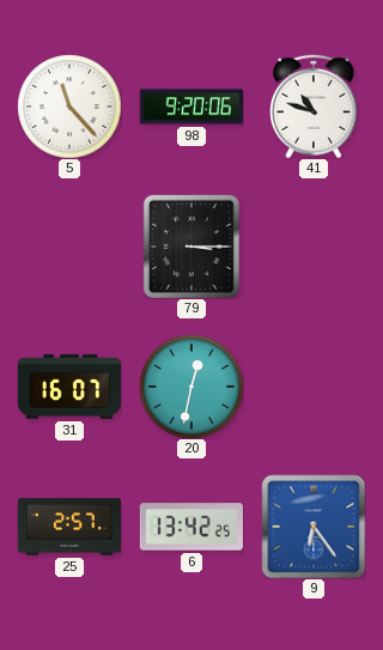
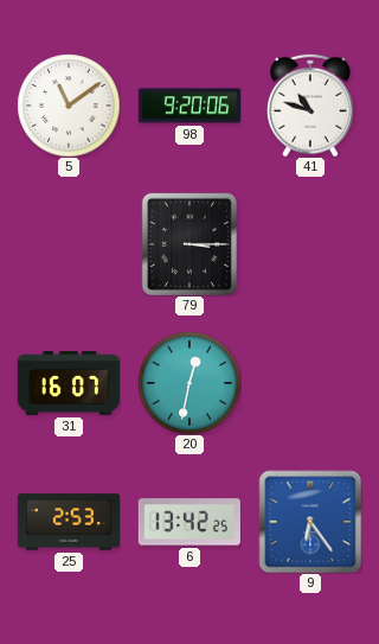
5: 11:23 -> 11:09
25: 2:57 -> 2:53
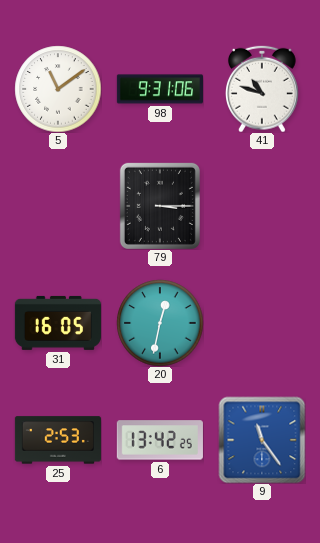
98: 9:20 -> 9:31
31: 16:07 -> 16:05
9: 6:24 -> 11:24
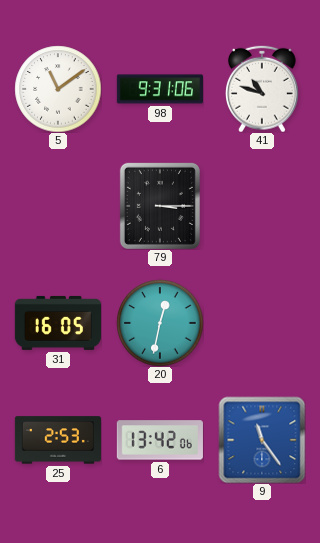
6: 13:42:25 -> 13:42:06
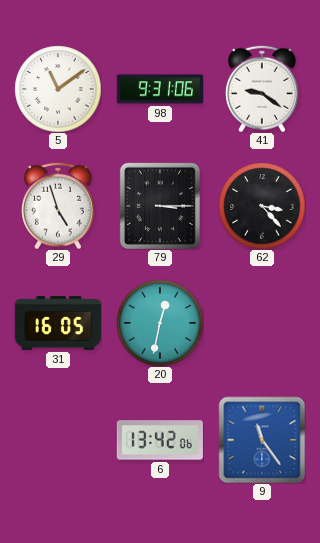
41: 10:48 -> 9:21
29: none -> 4:57
62: none -> 3:23
25: 2:53 -> none
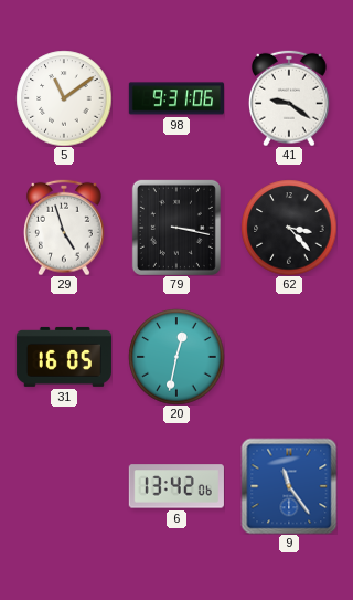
79: 3:15 -> 3:17
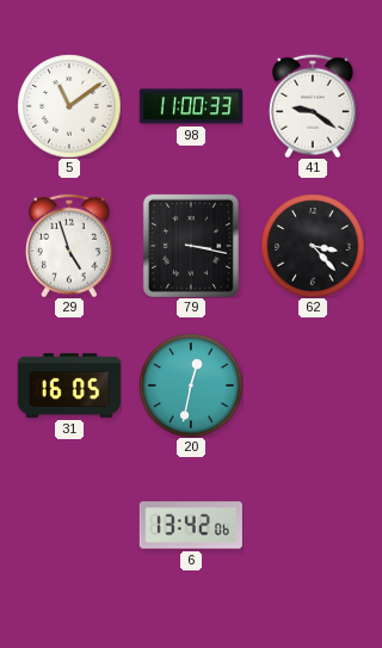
98: 9:31 -> 11:00
9: 11:24 -> none
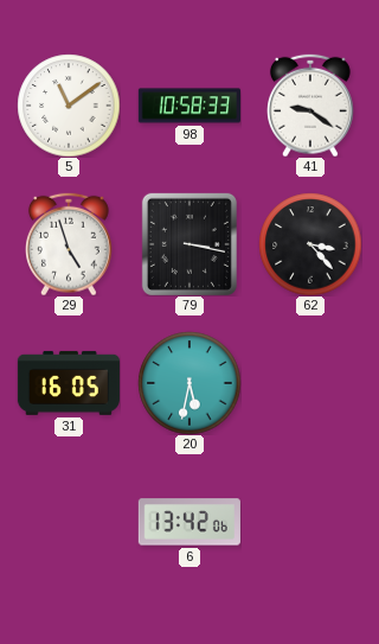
98: 11:00 -> 10:58
20: 12:32 -> 5:32
